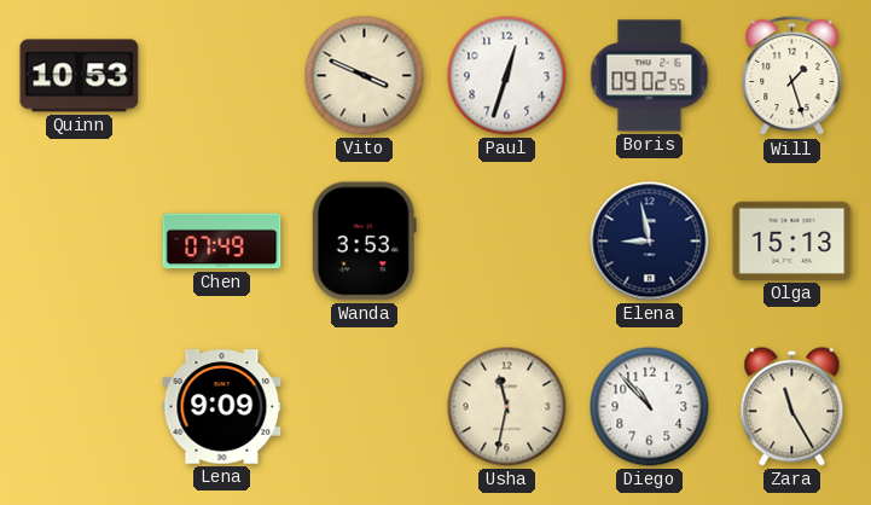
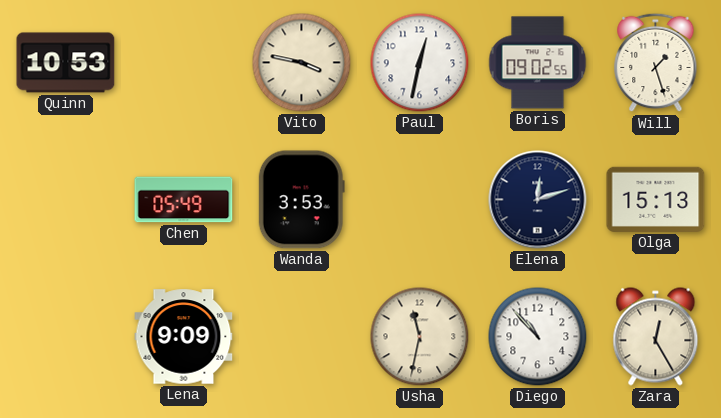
Vito: 3:49 -> 3:47
Paul: 12:33 -> 12:32
Chen: 07:49 -> 05:49
Elena: 8:58 -> 12:12
Zara: 11:25 -> 12:25
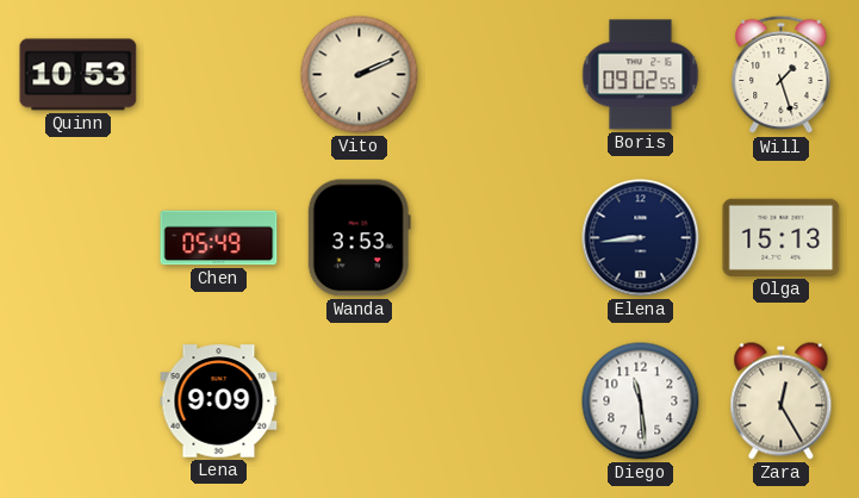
Vito: 3:47 -> 2:11
Paul: 12:32 -> none
Elena: 12:12 -> 8:44
Usha: 11:32 -> none
Diego: 10:53 -> 11:29
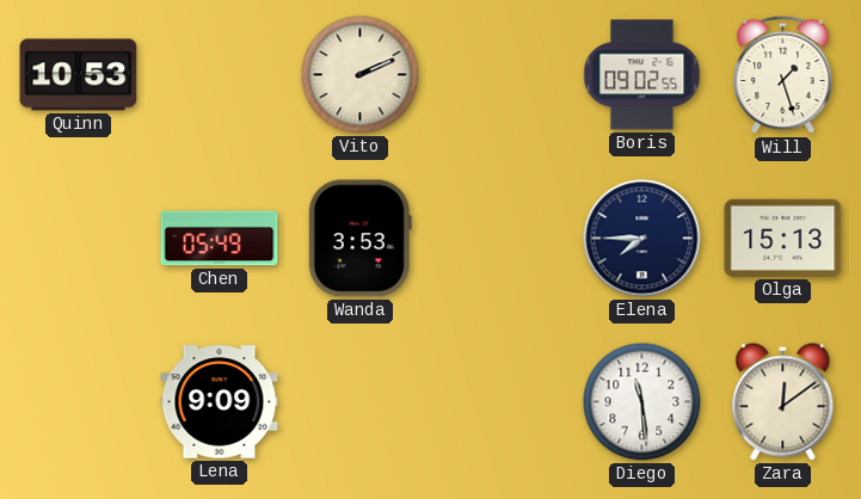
Elena: 8:44 -> 7:45
Zara: 12:25 -> 12:09
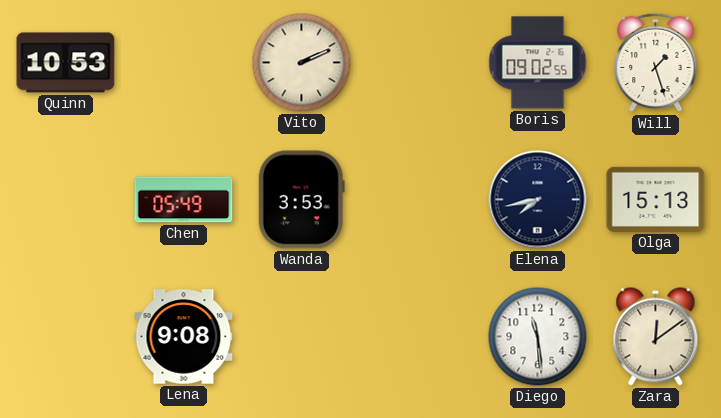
Elena: 7:45 -> 7:43
Lena: 9:09 -> 9:08
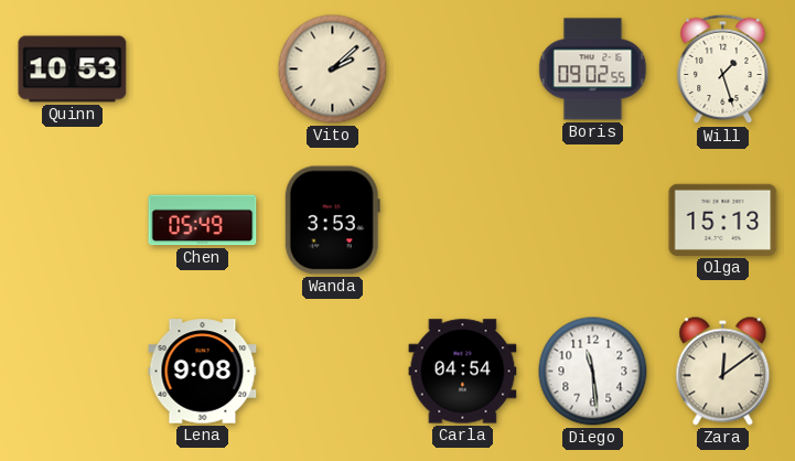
Vito: 2:11 -> 2:08
Elena: 7:43 -> none
Carla: none -> 04:54
